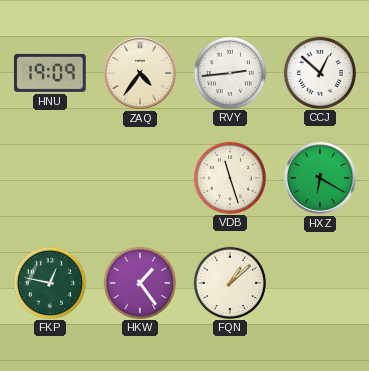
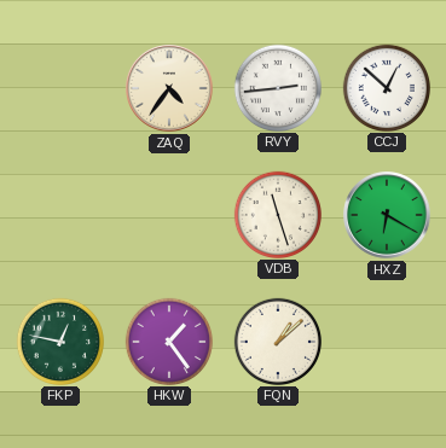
HNU: 19:09 -> none
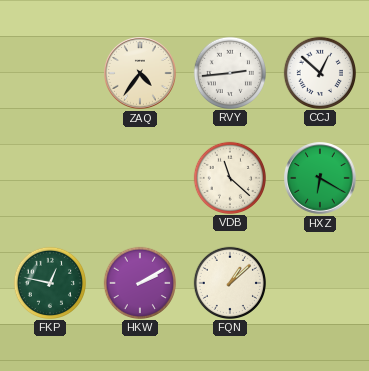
VDB: 11:27 -> 11:22
HKW: 1:24 -> 2:10
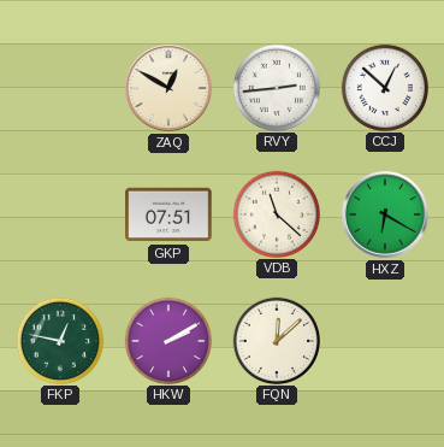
ZAQ: 4:36 -> 12:50
GKP: none -> 07:51
FQN: 1:08 -> 12:08
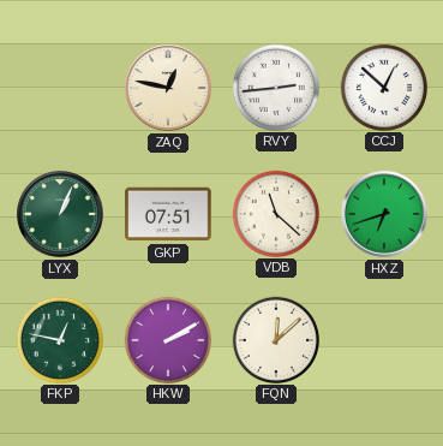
ZAQ: 12:50 -> 12:47
LYX: none -> 1:04
HXZ: 6:20 -> 6:42
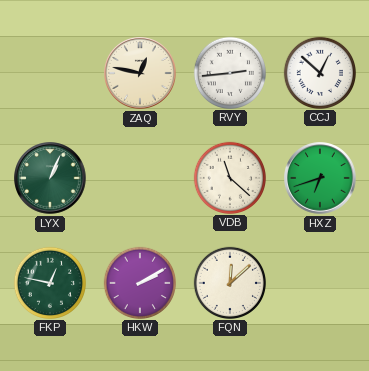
GKP: 07:51 -> none
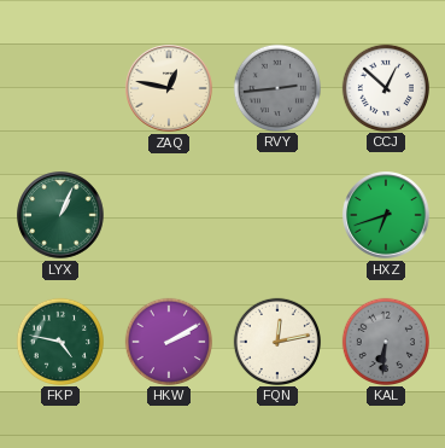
RVY dial: white -> grey
VDB: 11:22 -> none
FKP: 12:47 -> 4:47
FQN: 12:08 -> 12:13
KAL: none -> 6:31
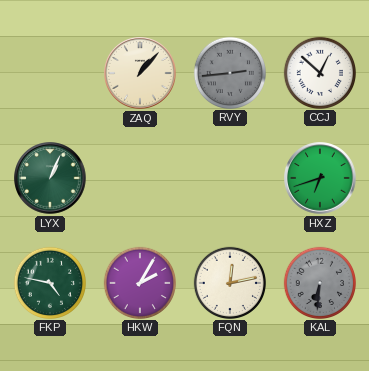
ZAQ: 12:47 -> 1:07
HKW: 2:10 -> 2:05
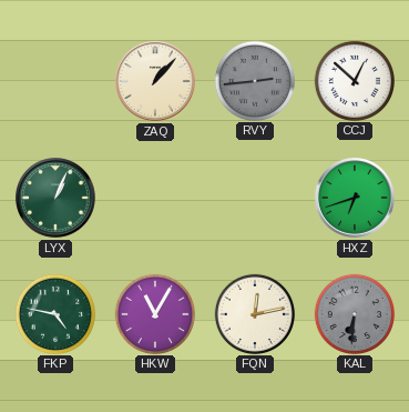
HKW: 2:05 -> 11:05
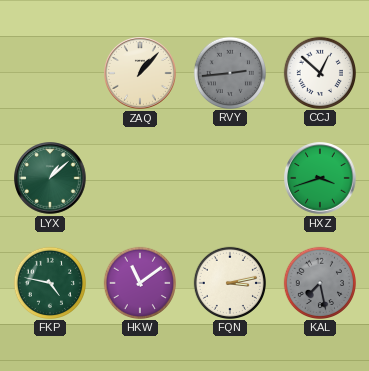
LYX: 1:04 -> 1:08
HXZ: 6:42 -> 3:42
HKW: 11:05 -> 11:09
FQN: 12:13 -> 3:13
KAL: 6:31 -> 7:28
